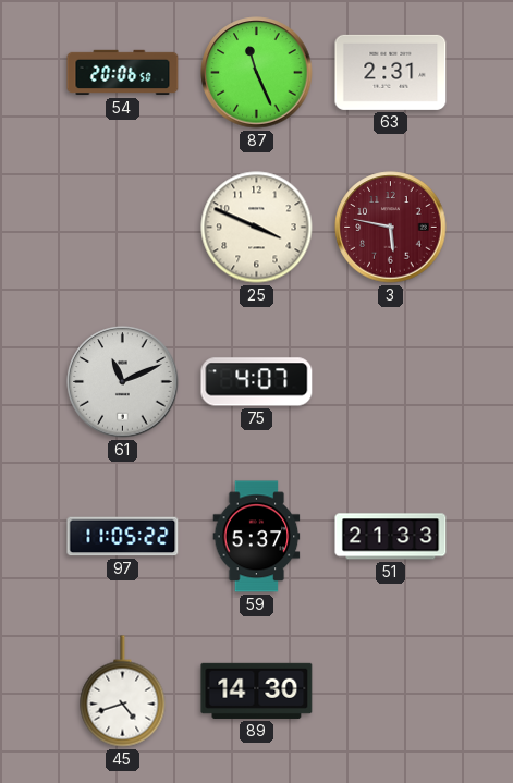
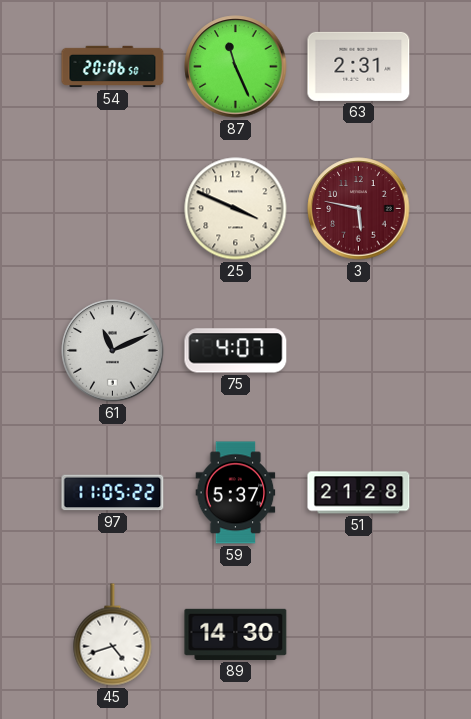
51: 21:33 -> 21:28
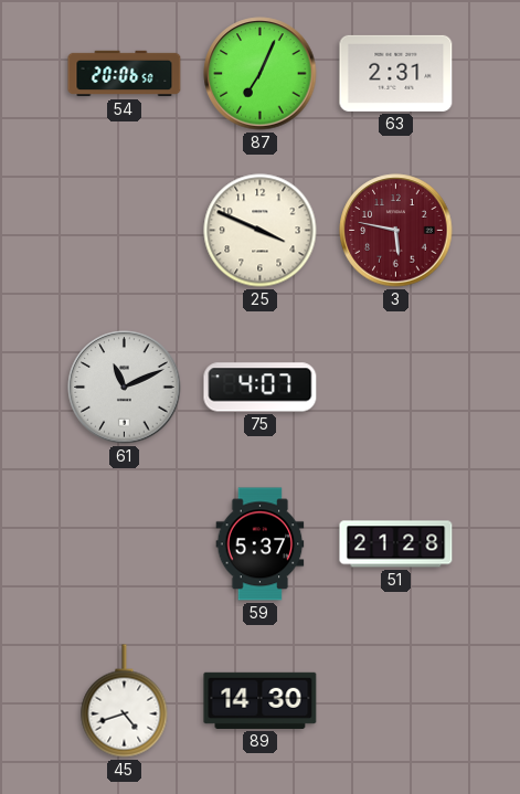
87: 11:26 -> 7:04
97: 11:05 -> none
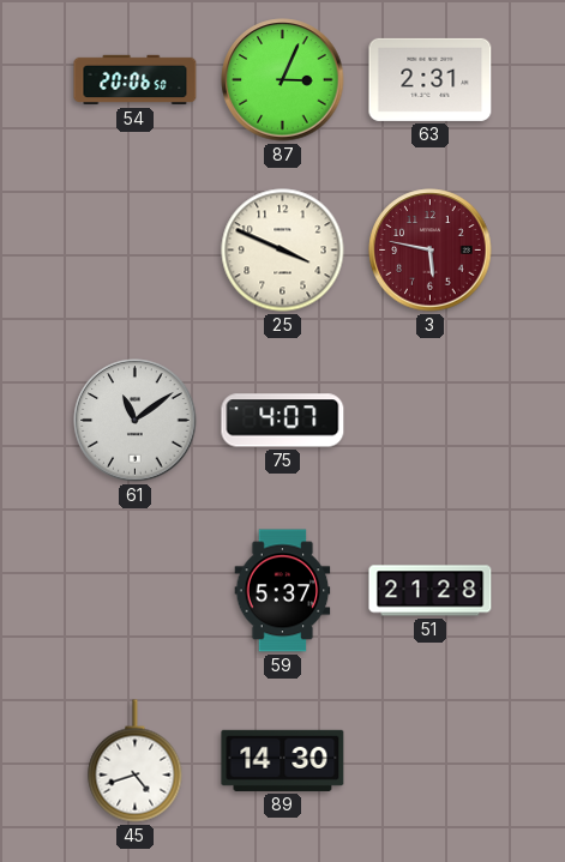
87: 7:04 -> 3:04
61: 11:11 -> 11:09
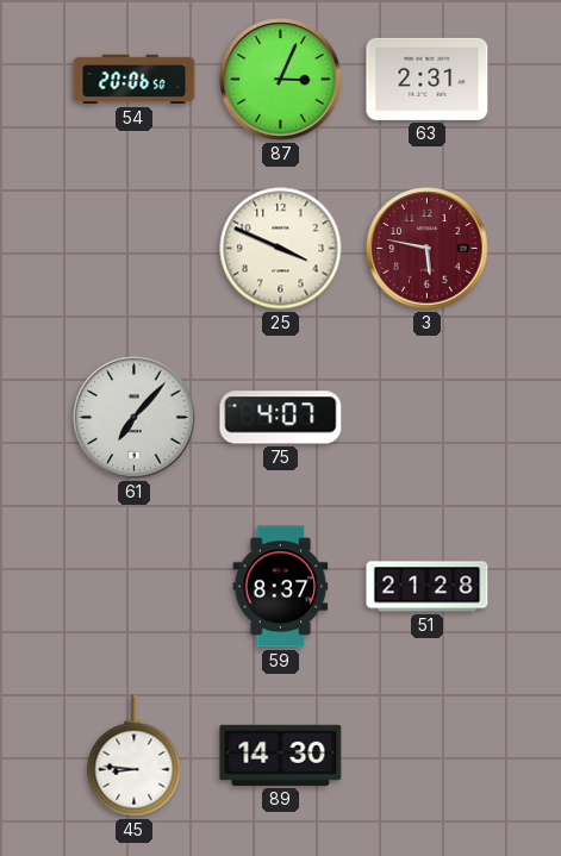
61: 11:09 -> 7:07
59: 5:37 -> 8:37
45: 4:42 -> 8:46
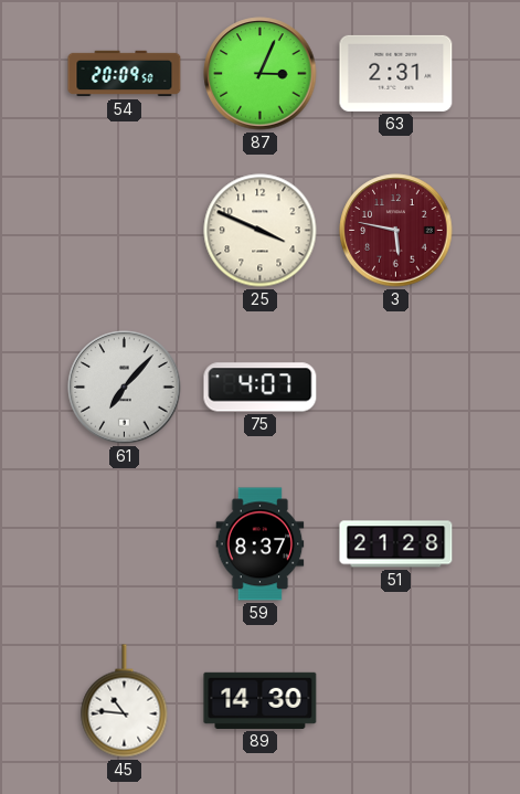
54: 20:06 -> 20:09
45: 8:46 -> 10:46
